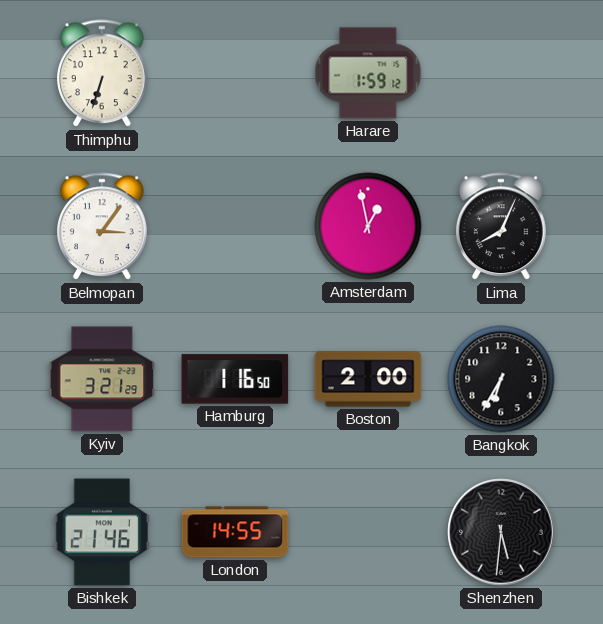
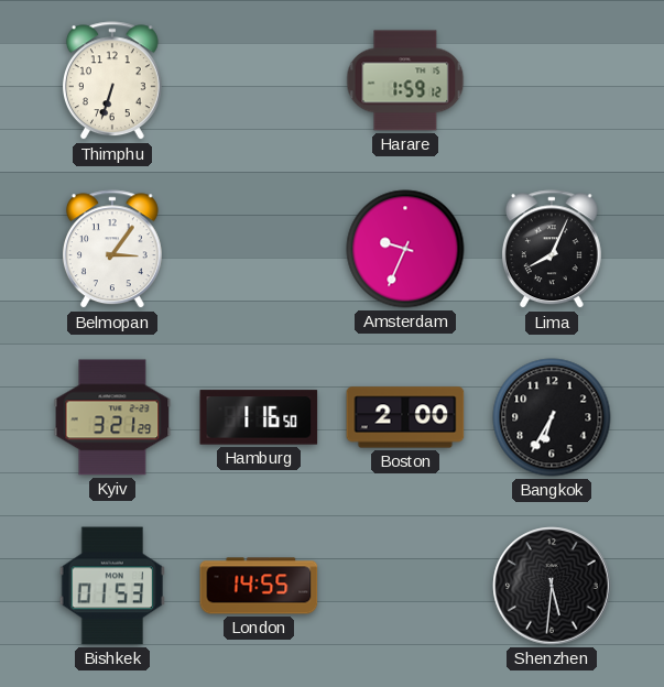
Amsterdam: 12:58 -> 9:34
Bishkek: 21:46 -> 01:53
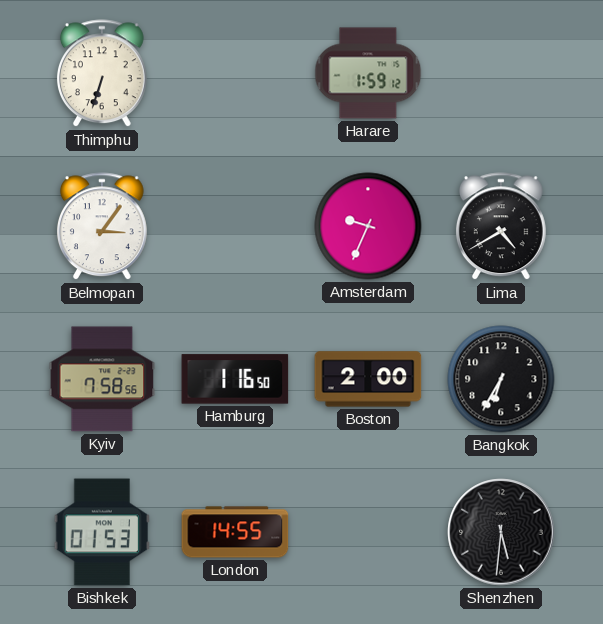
Lima: 8:04 -> 4:40
Kyiv: 3:21 -> 7:58
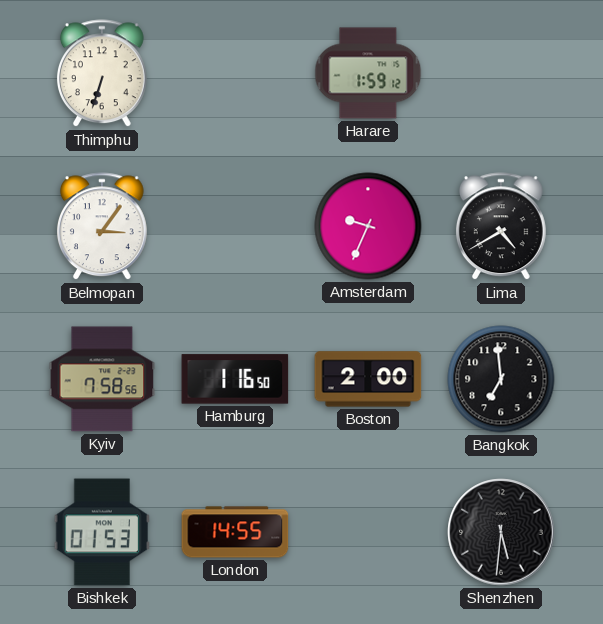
Bangkok: 6:35 -> 6:59
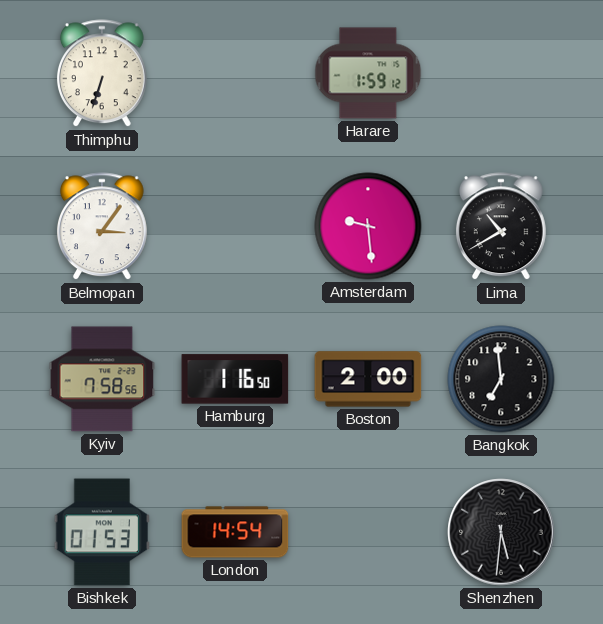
Amsterdam: 9:34 -> 9:29
Lima: 4:40 -> 10:40
London: 14:55 -> 14:54
